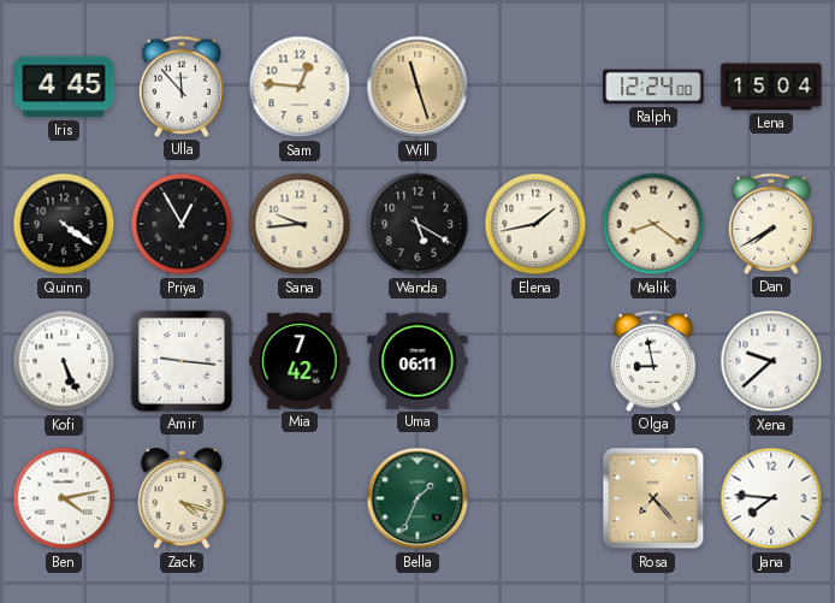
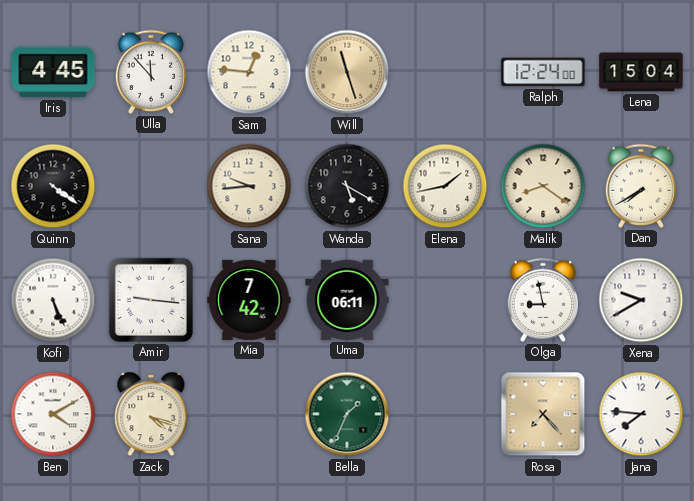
Priya: 12:55 -> none
Xena: 9:38 -> 9:40
Ben: 4:13 -> 4:10
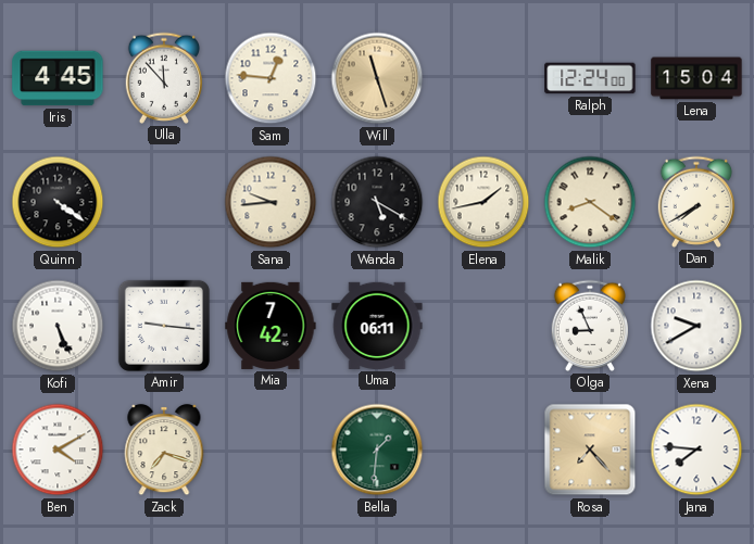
Olga: 8:58 -> 8:56
Zack: 4:18 -> 7:18
Bella: 1:34 -> 1:31
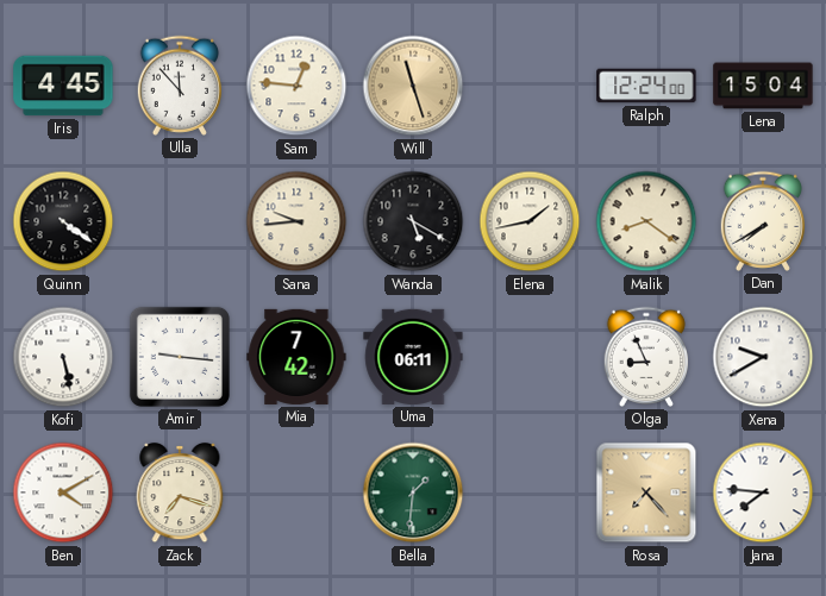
Kofi: 5:26 -> 5:28
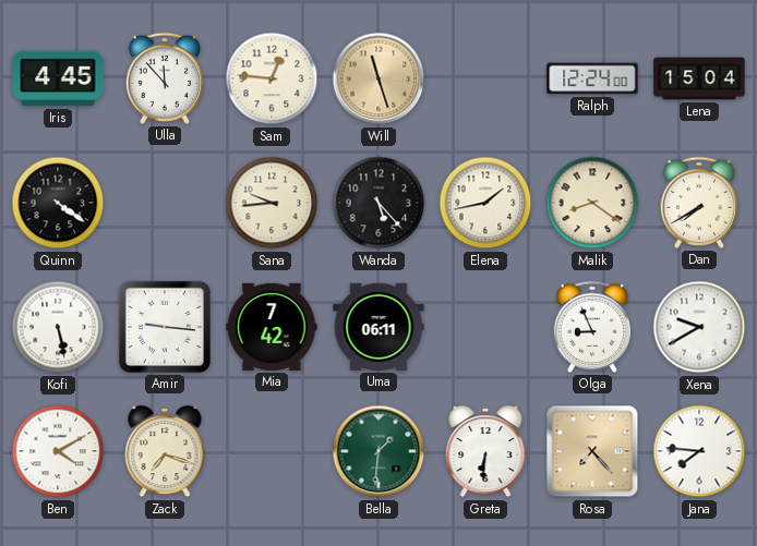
Wanda: 5:20 -> 5:23
Greta: none -> 6:31
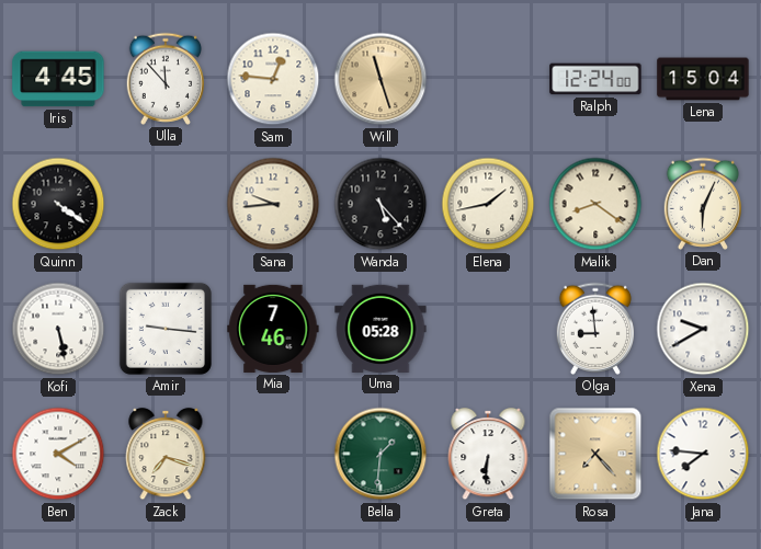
Dan: 7:40 -> 6:04
Mia: 7:42 -> 7:46
Uma: 06:11 -> 05:28
Olga: 8:56 -> 8:59
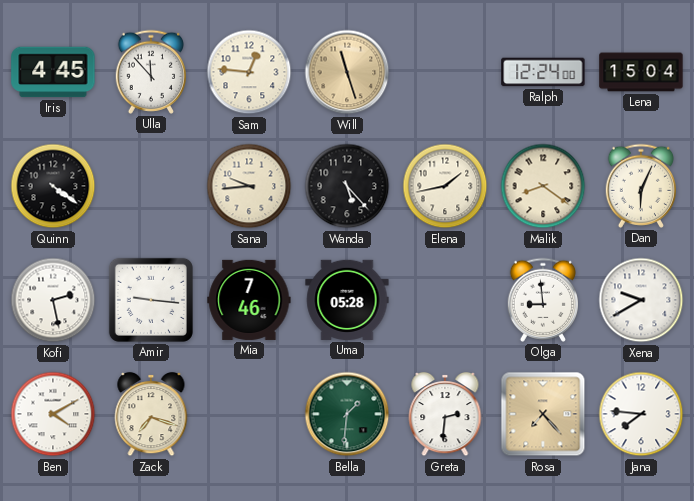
Kofi: 5:28 -> 2:28
Greta: 6:31 -> 2:31
